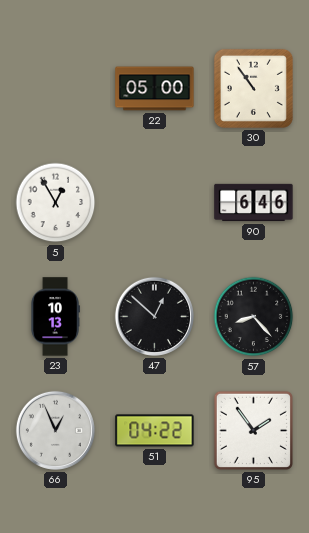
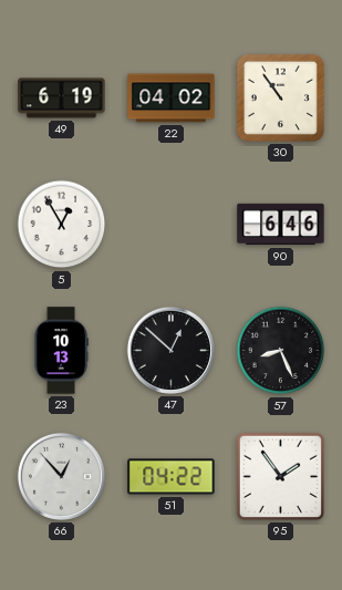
49: none -> 6:19
22: 05:00 -> 04:02
57: 8:23 -> 8:26
66: 12:56 -> 12:53
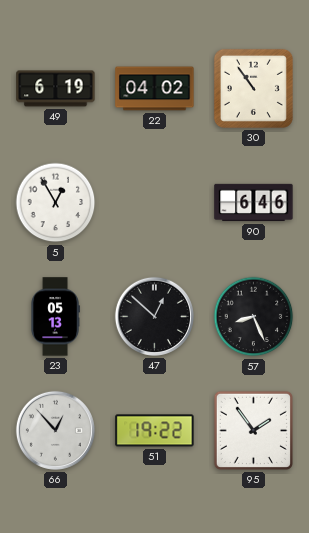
23: 10:13 -> 05:13
51: 04:22 -> 19:22
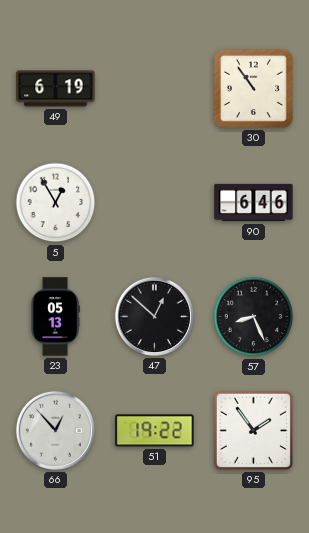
22: 04:02 -> none
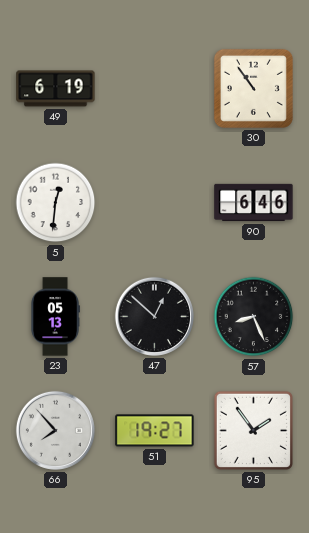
5: 12:55 -> 12:31
66: 12:53 -> 7:53
51: 19:22 -> 19:27
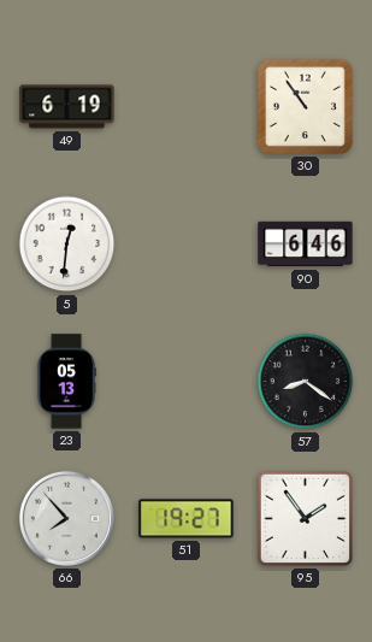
47: 12:52 -> none
57: 8:26 -> 8:21
